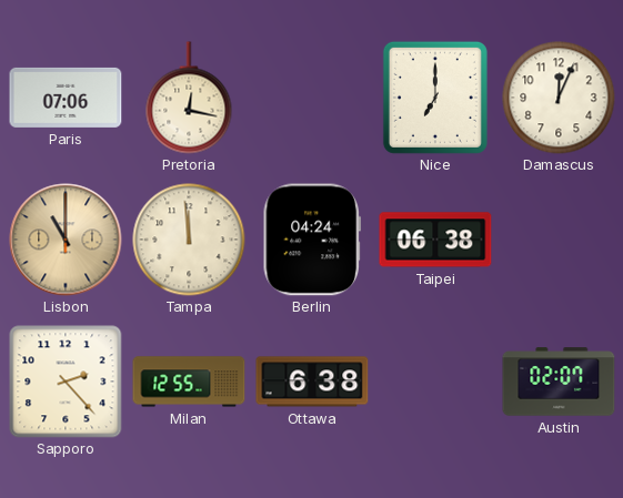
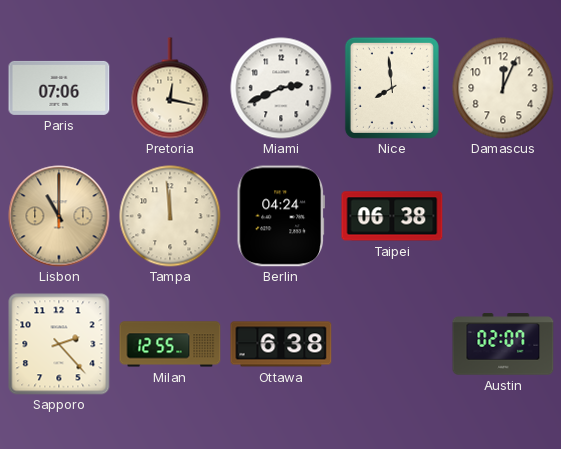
Miami: none -> 2:41
Nice: 7:00 -> 7:59
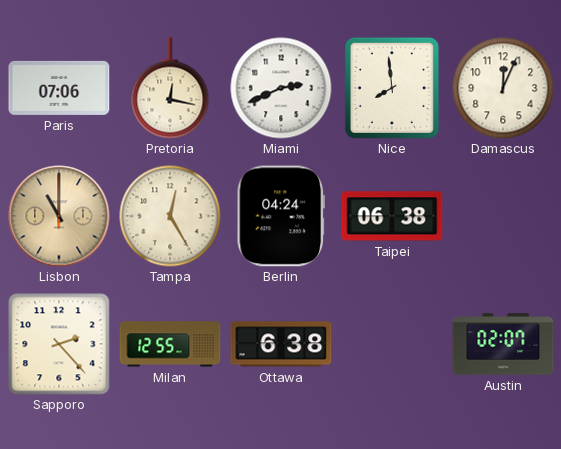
Tampa: 11:59 -> 12:25
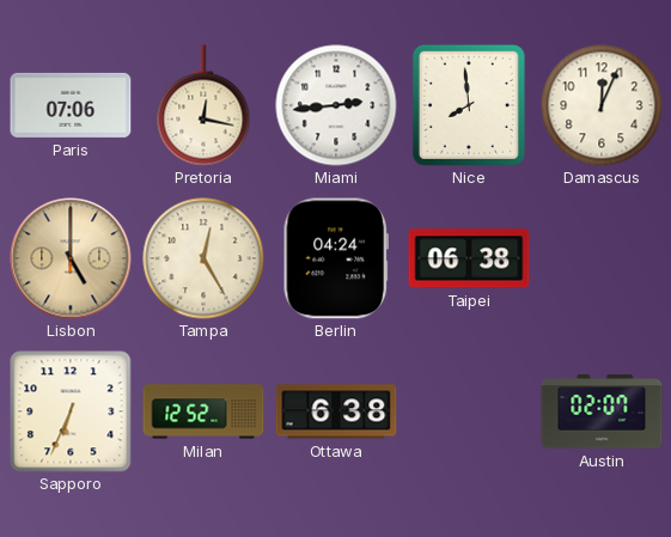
Miami: 2:41 -> 2:44
Lisbon: 11:00 -> 5:00
Sapporo: 2:23 -> 6:34
Milan: 12:55 -> 12:52
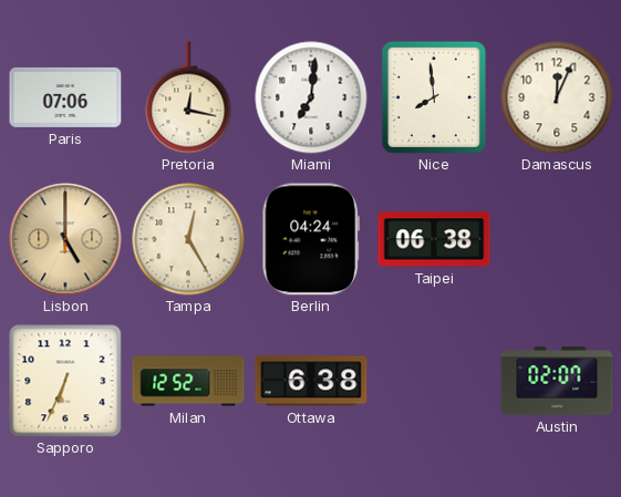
Miami: 2:44 -> 7:01
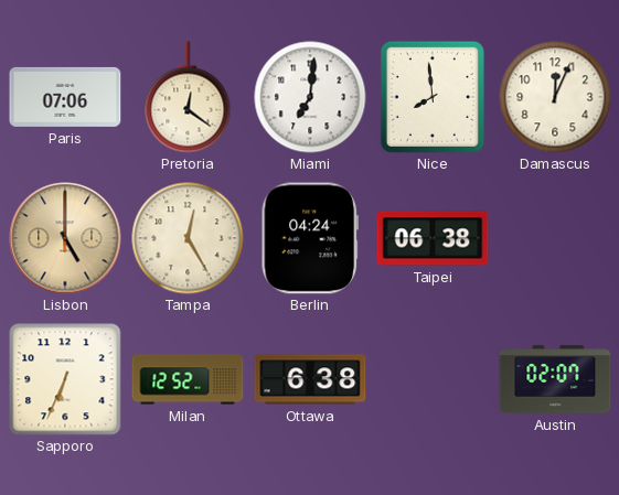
Pretoria: 12:17 -> 12:21
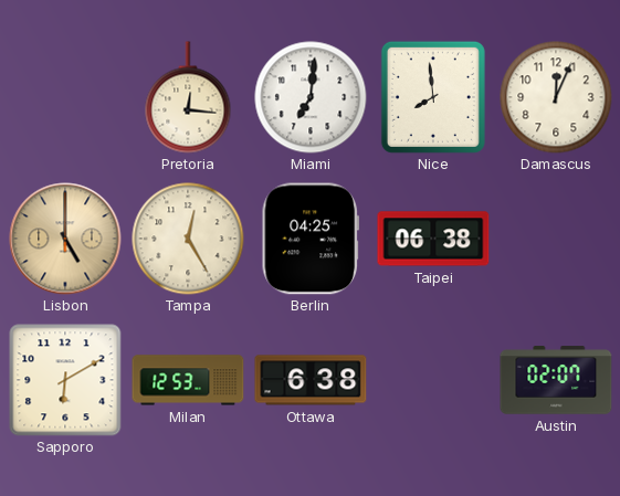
Paris: 07:06 -> none
Pretoria: 12:21 -> 12:16
Berlin: 04:24 -> 04:25
Sapporo: 6:34 -> 6:10
Milan: 12:52 -> 12:53
